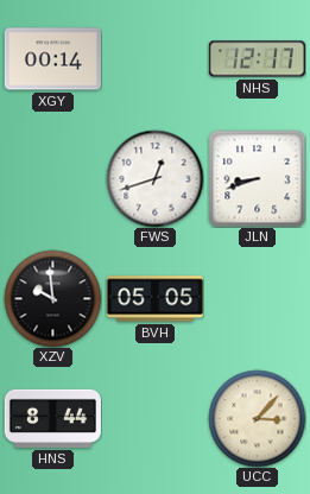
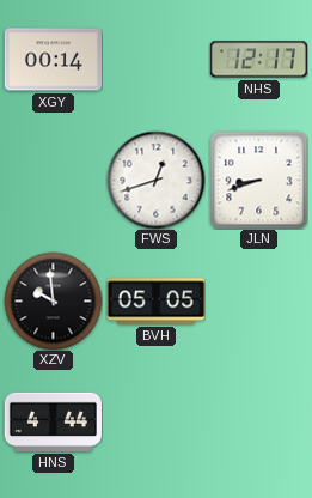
HNS: 8:44 -> 4:44
UCC: 3:07 -> none
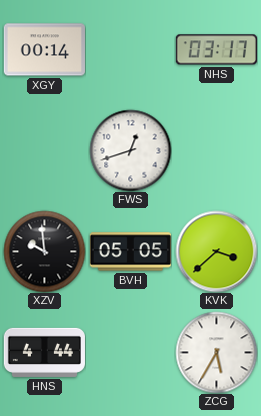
NHS: 12:17 -> 03:17
JLN: 8:42 -> none
KVK: none -> 3:38
ZCG: none -> 5:35
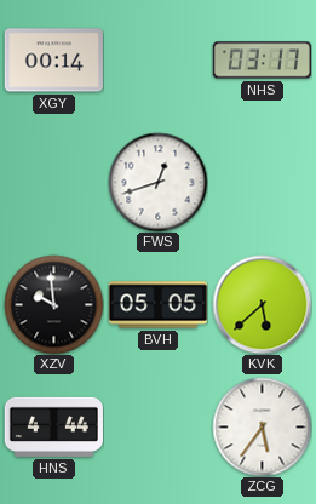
KVK: 3:38 -> 5:38
ZCG: 5:35 -> 5:36
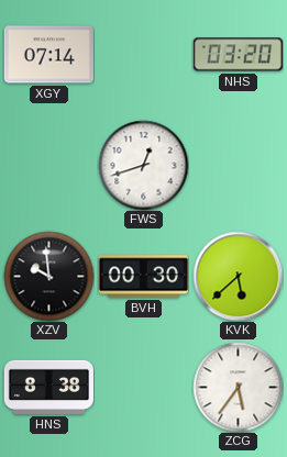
XGY: 00:14 -> 07:14
NHS: 03:17 -> 03:20
BVH: 05:05 -> 00:30
HNS: 4:44 -> 8:38
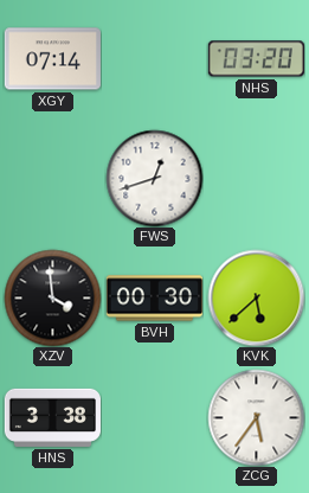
XZV: 9:59 -> 3:59
HNS: 8:38 -> 3:38
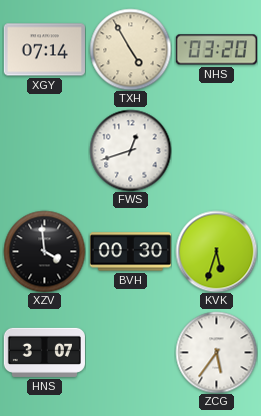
TXH: none -> 4:55
KVK: 5:38 -> 5:33
HNS: 3:38 -> 3:07
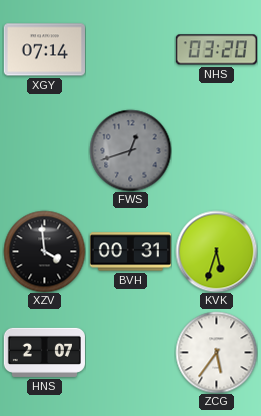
TXH: 4:55 -> none
FWS dial: white -> grey
BVH: 00:30 -> 00:31
HNS: 3:07 -> 2:07
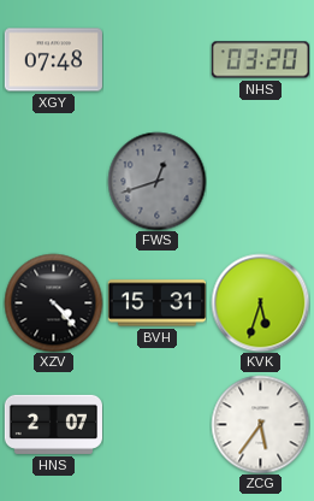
XGY: 07:14 -> 07:48
XZV: 3:59 -> 4:23
BVH: 00:31 -> 15:31
